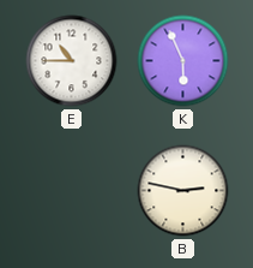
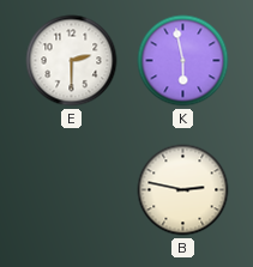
E: 10:45 -> 2:30
K: 5:56 -> 5:58
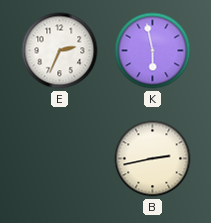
E: 2:30 -> 2:34
B: 2:47 -> 2:43
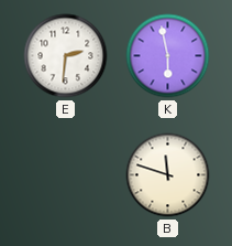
E: 2:34 -> 2:31
B: 2:43 -> 11:48
